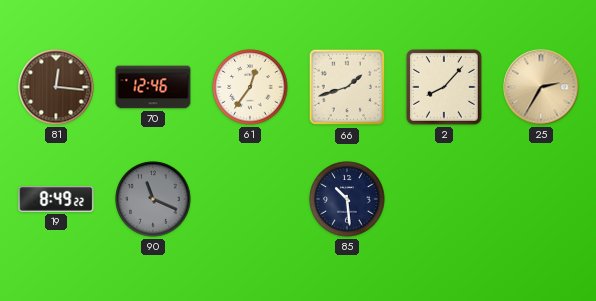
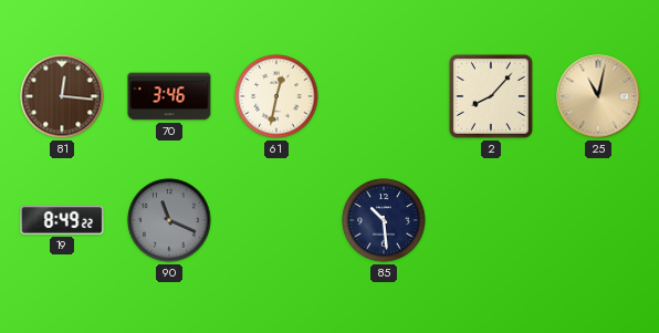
70: 12:46 -> 3:46
61: 12:36 -> 12:32
66: 1:42 -> none
25: 2:35 -> 11:02
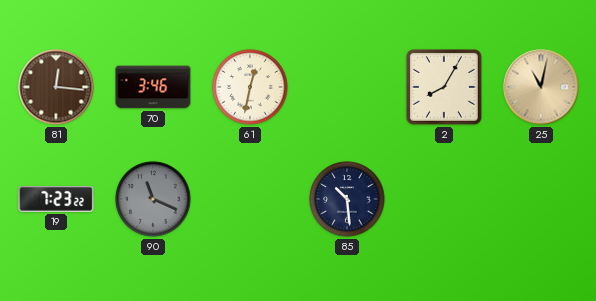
2: 8:07 -> 8:05
19: 8:49 -> 7:23
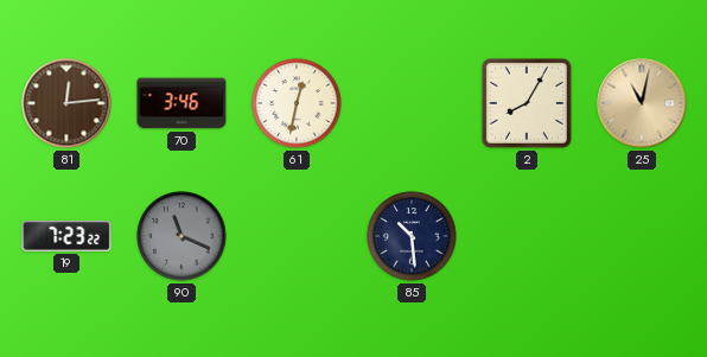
81: 12:16 -> 12:14
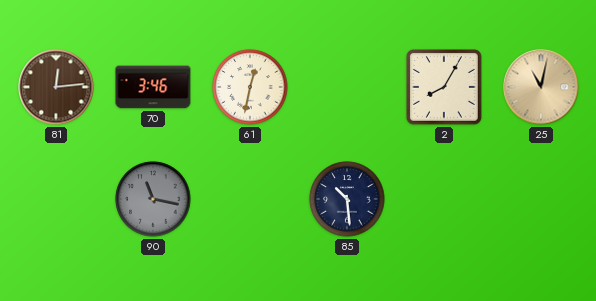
19: 7:23 -> none
90: 11:19 -> 11:17
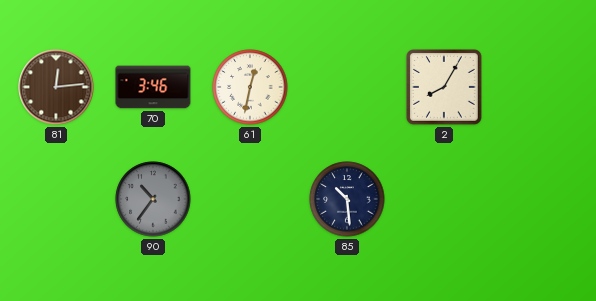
25: 11:02 -> none
90: 11:17 -> 10:36
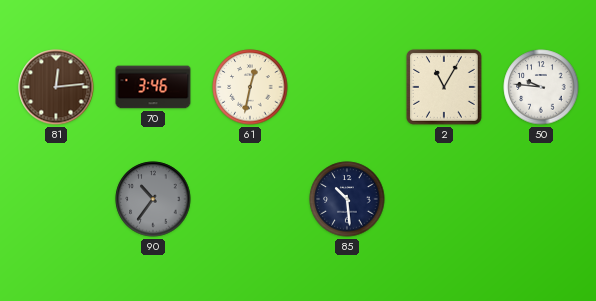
2: 8:05 -> 11:05
50: none -> 9:46
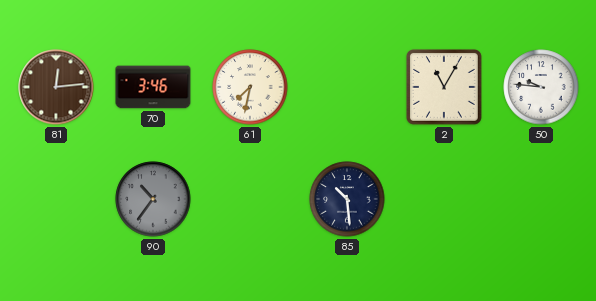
61: 12:32 -> 7:32
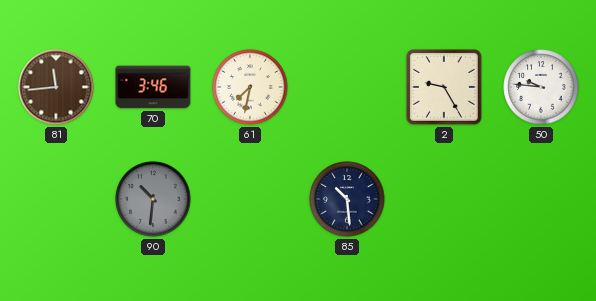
81: 12:14 -> 11:44
2: 11:05 -> 9:25
90: 10:36 -> 10:31
